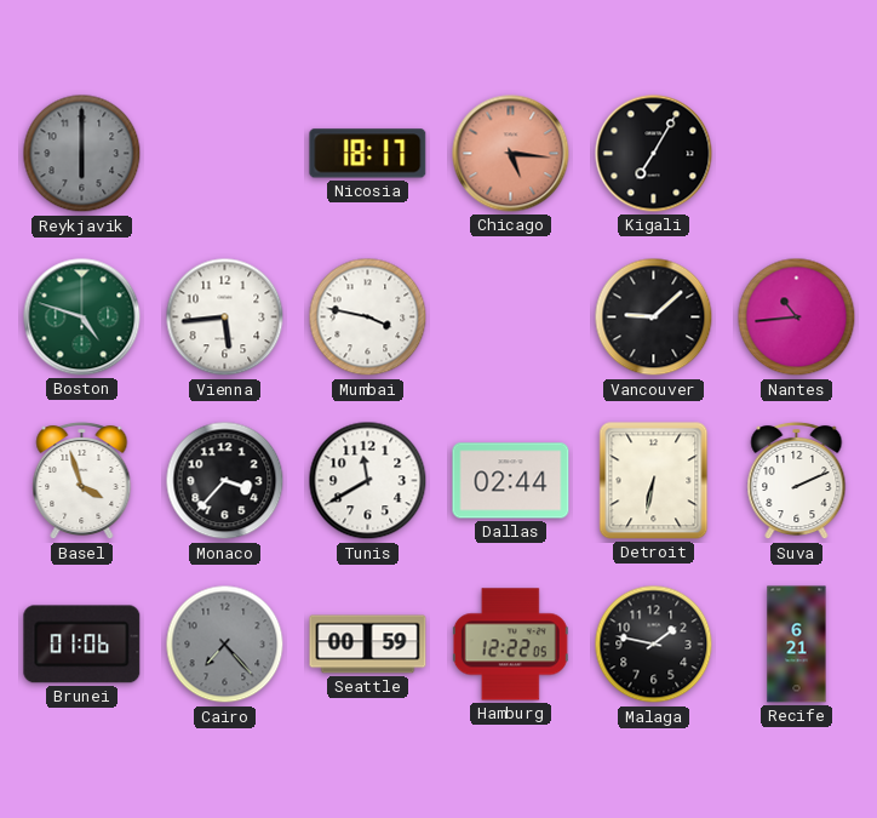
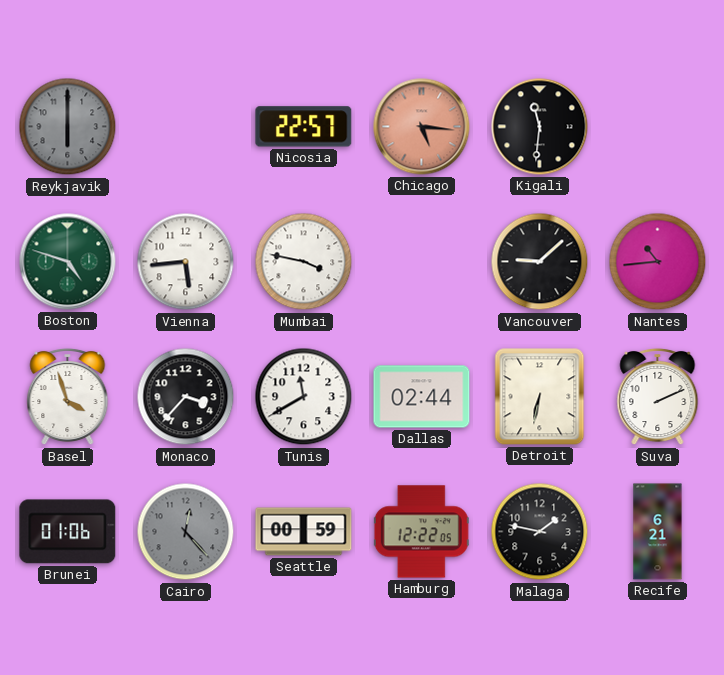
Nicosia: 18:17 -> 22:57
Kigali: 7:05 -> 11:31
Cairo: 7:23 -> 12:23
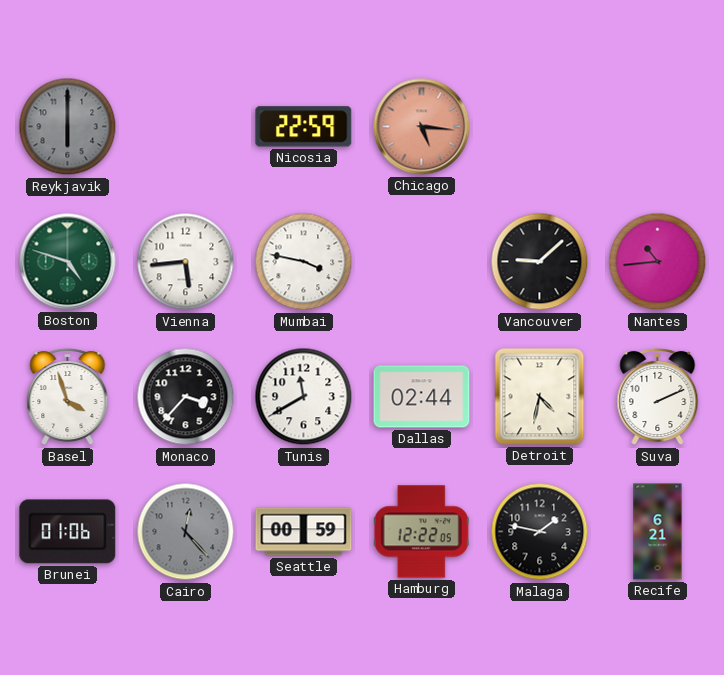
Nicosia: 22:57 -> 22:59
Kigali: 11:31 -> none
Detroit: 6:32 -> 4:32
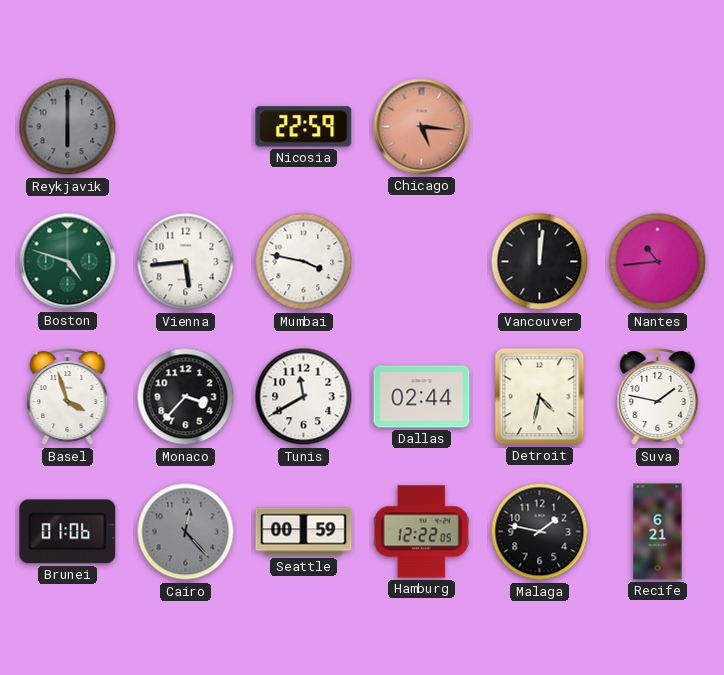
Vancouver: 9:08 -> 12:01
Suva: 2:11 -> 1:47
